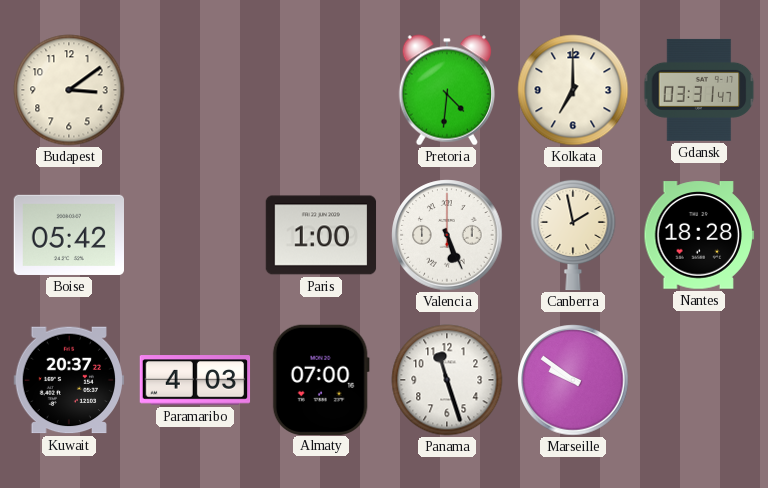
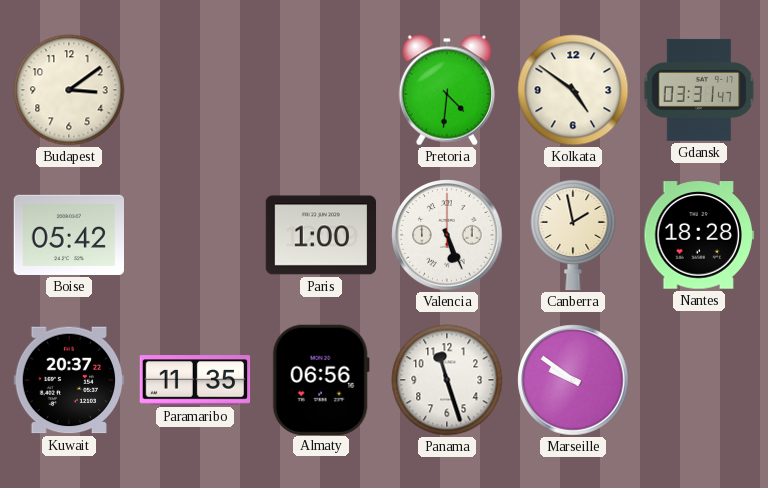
Kolkata: 7:00 -> 4:51
Paramaribo: 4:03 -> 11:35
Almaty: 07:00 -> 06:56
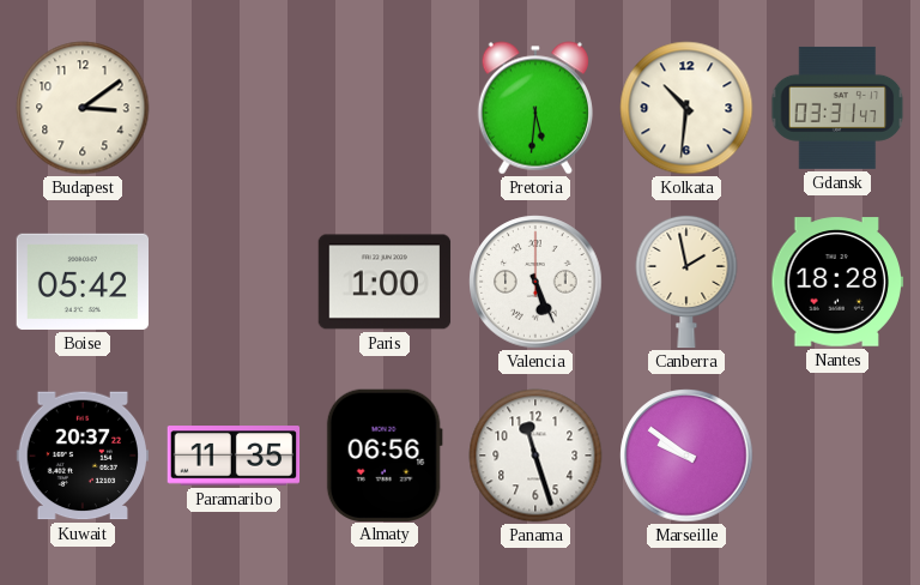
Pretoria: 4:31 -> 5:31
Kolkata: 4:51 -> 10:31
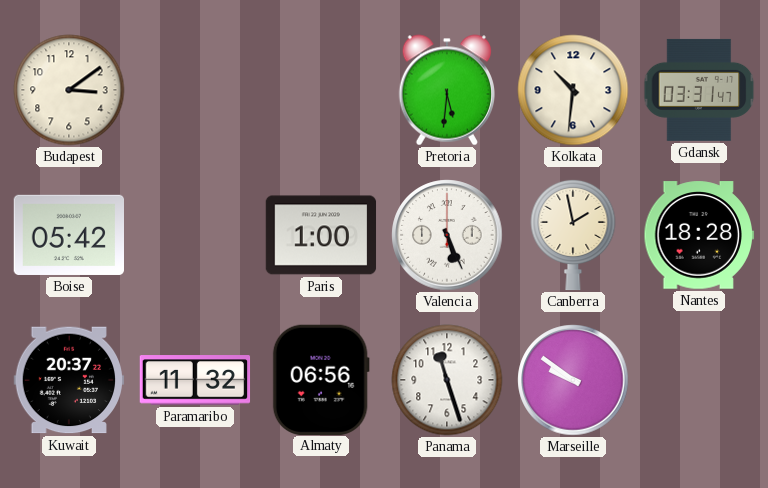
Paramaribo: 11:35 -> 11:32
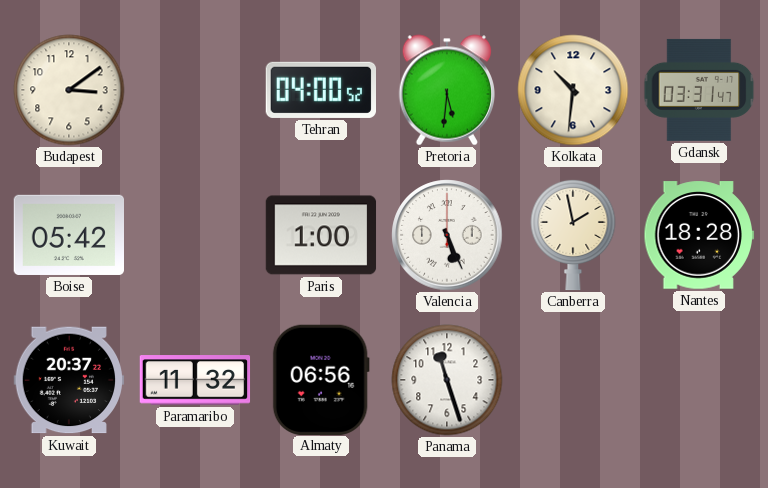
Tehran: none -> 04:00
Marseille: 9:51 -> none
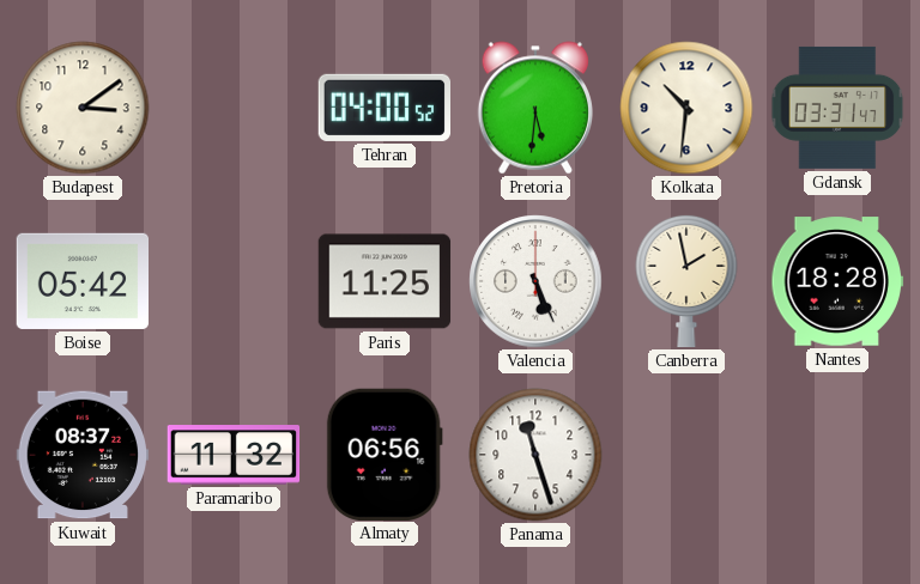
Paris: 1:00 -> 11:25
Kuwait: 20:37 -> 08:37
